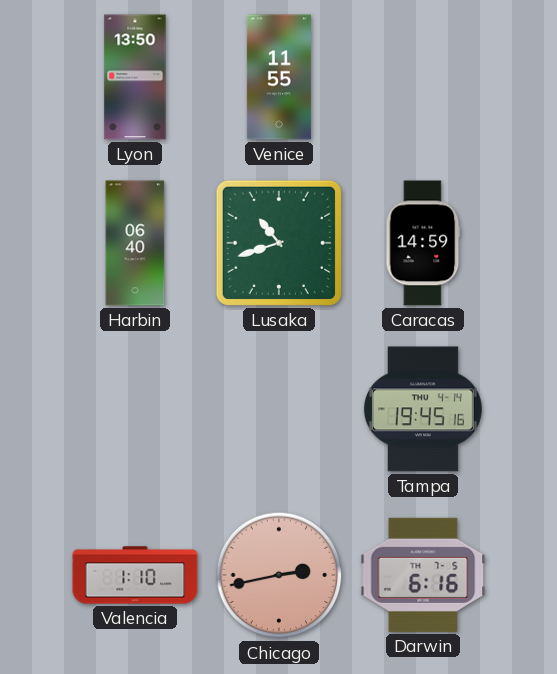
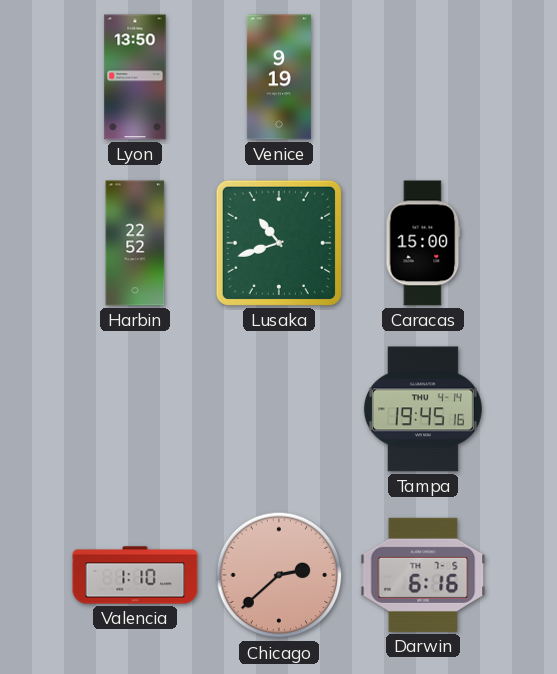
Venice: 11:55 -> 9:19
Harbin: 06:40 -> 22:52
Caracas: 14:59 -> 15:00
Chicago: 2:43 -> 2:38
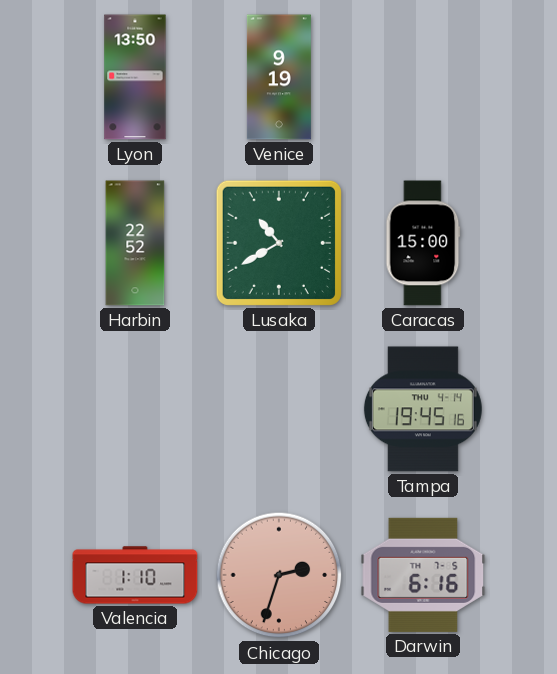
Lusaka: 10:42 -> 10:40
Chicago: 2:38 -> 2:33
